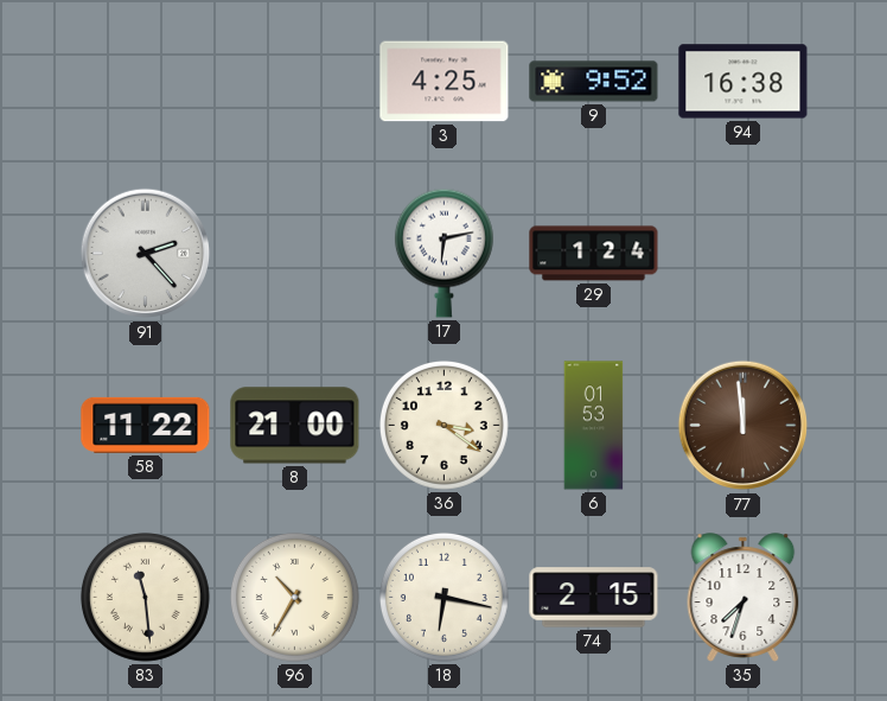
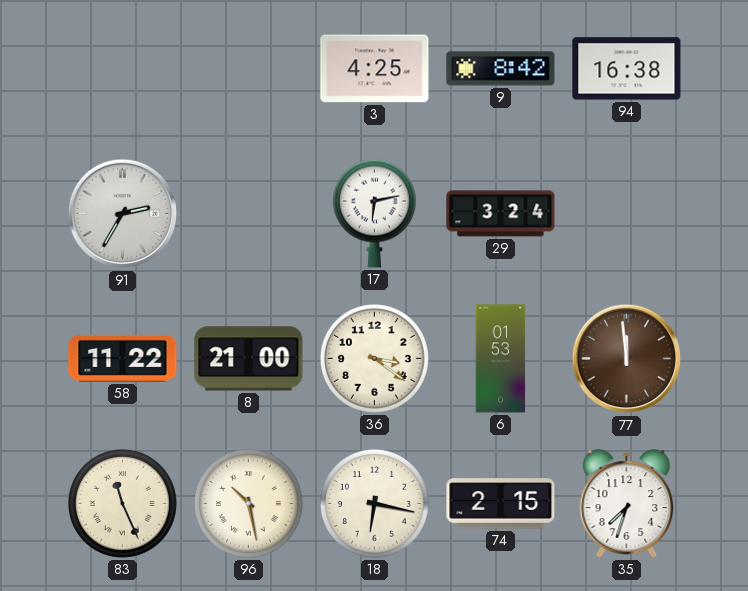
9: 9:52 -> 8:42
91: 2:23 -> 2:35
29: 1:24 -> 3:24
83: 11:29 -> 11:26
96: 10:35 -> 10:28
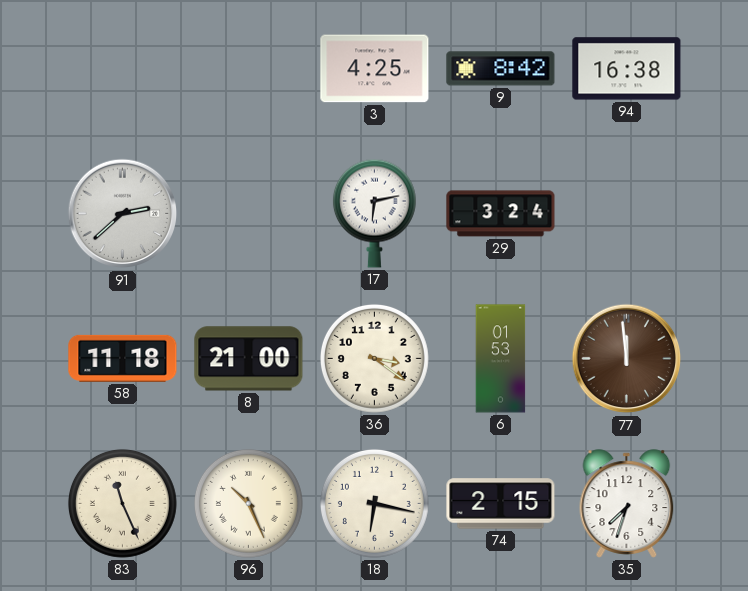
91: 2:35 -> 2:38
58: 11:22 -> 11:18
96: 10:28 -> 10:26
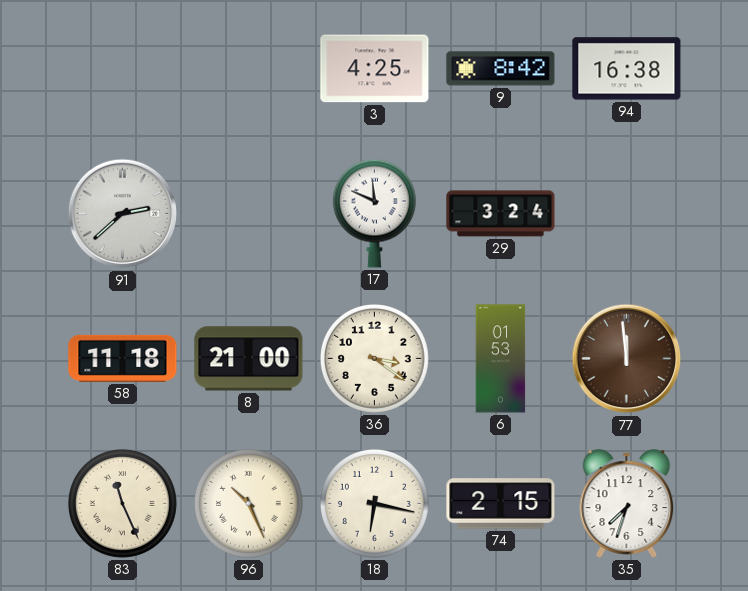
17: 6:13 -> 11:49
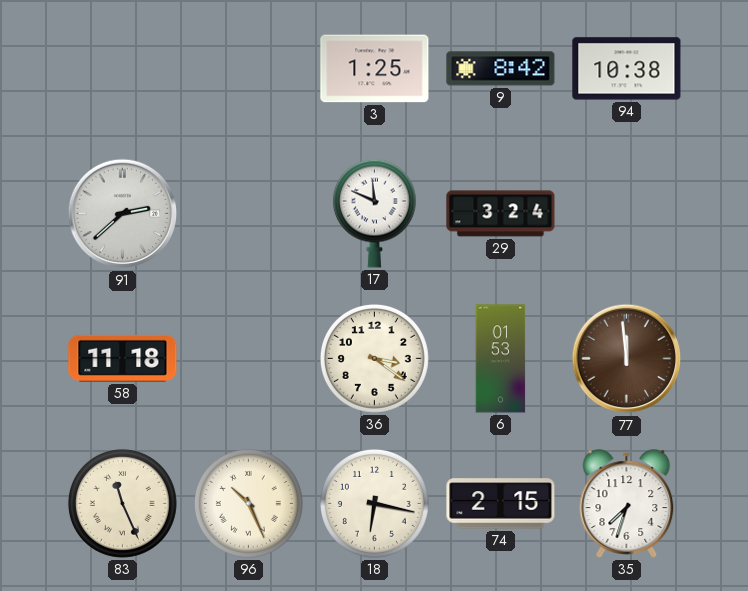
3: 4:25 -> 1:25
94: 16:38 -> 10:38
8: 21:00 -> none
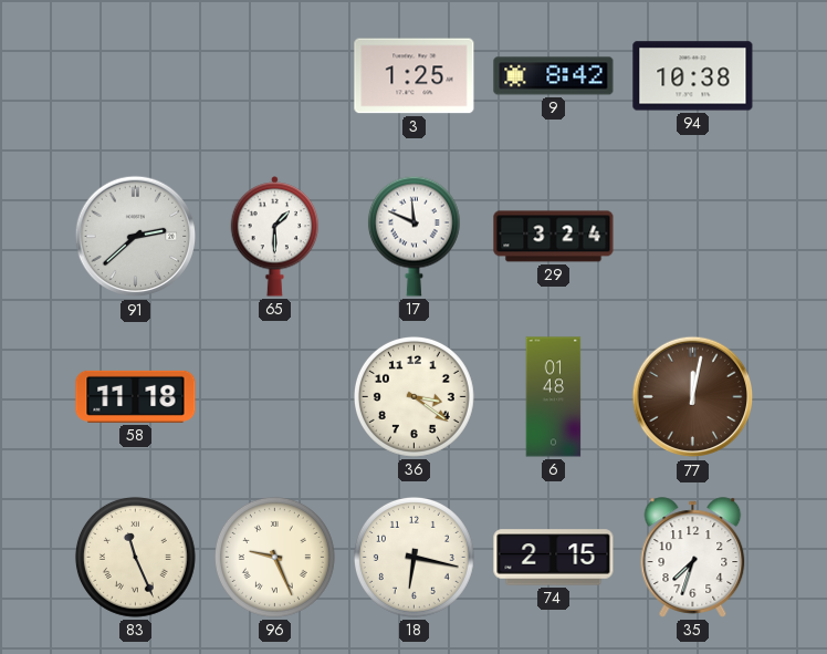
65: none -> 1:30
6: 01:53 -> 01:48
77: 11:59 -> 12:02
96: 10:26 -> 9:26
